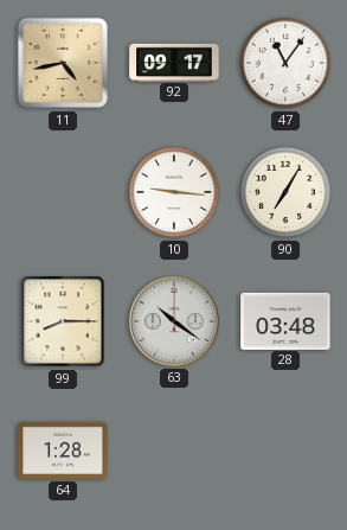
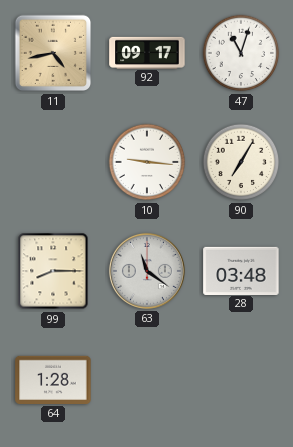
47: 11:06 -> 11:03
63: 10:21 -> 11:21
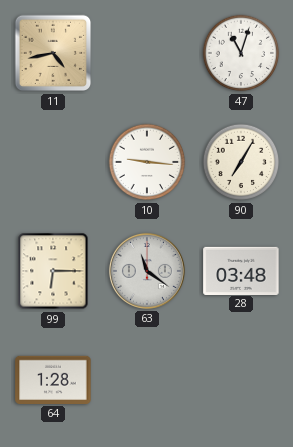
92: 09:17 -> none
99: 8:15 -> 6:15
